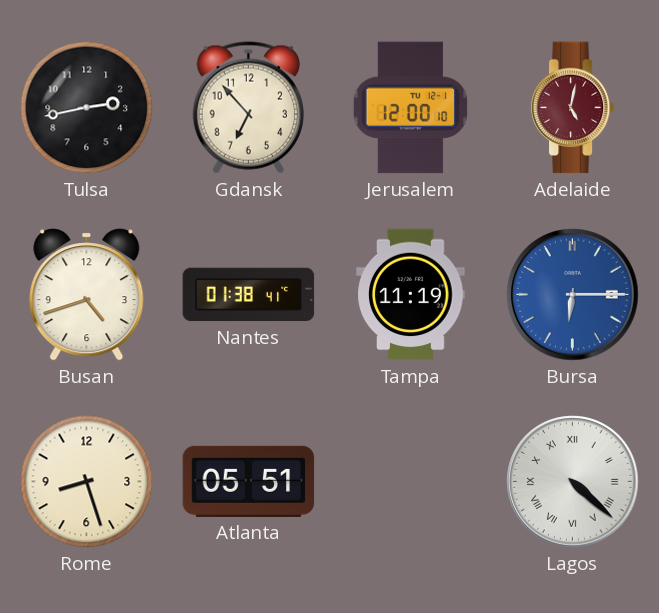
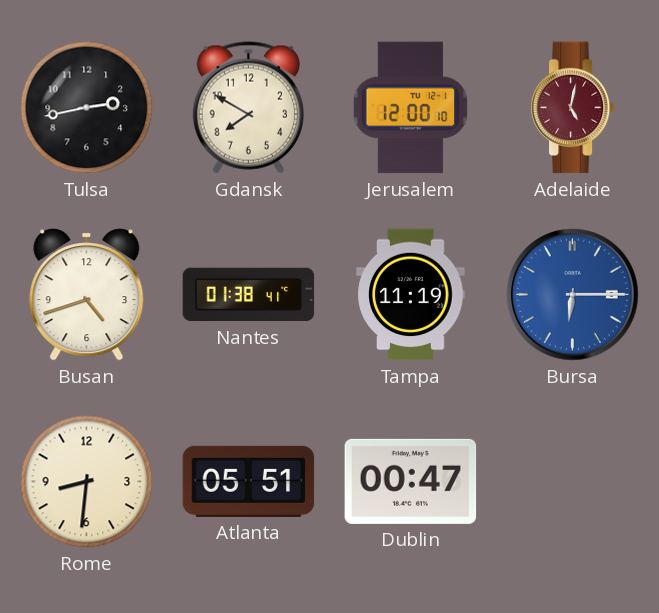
Gdansk: 6:53 -> 7:50
Rome: 8:27 -> 8:31
Dublin: none -> 00:47
Lagos: 4:22 -> none
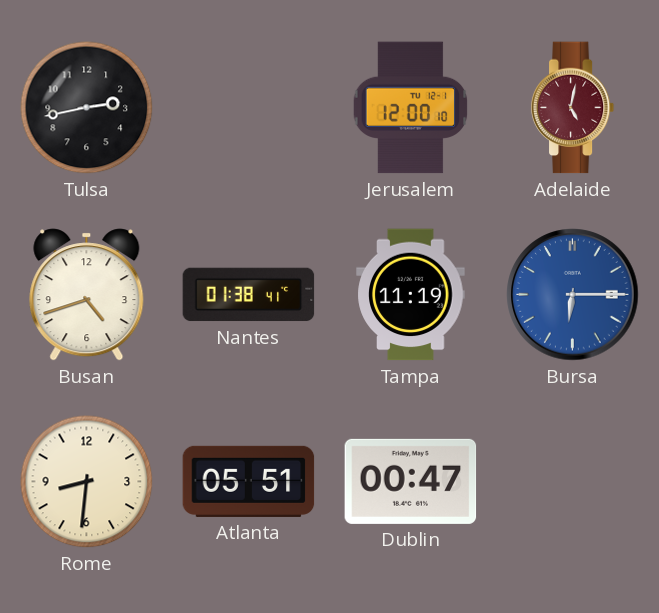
Gdansk: 7:50 -> none
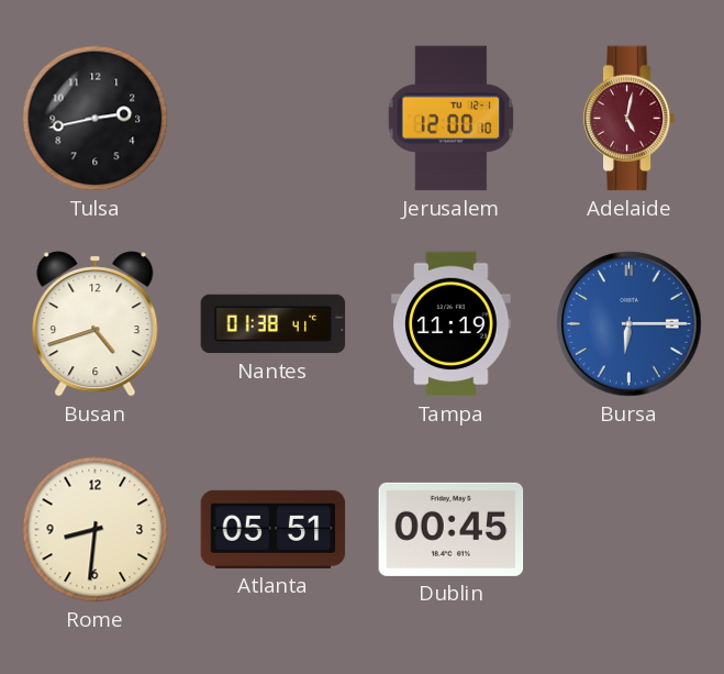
Dublin: 00:47 -> 00:45
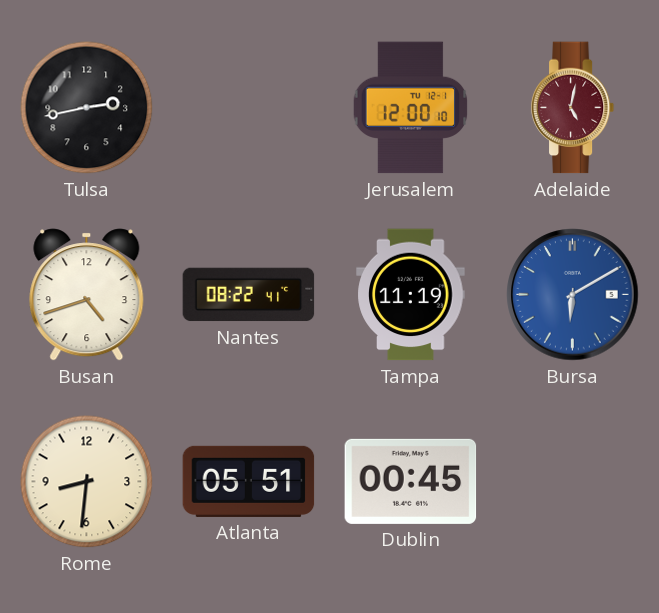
Nantes: 01:38 -> 08:22
Bursa: 6:15 -> 6:10
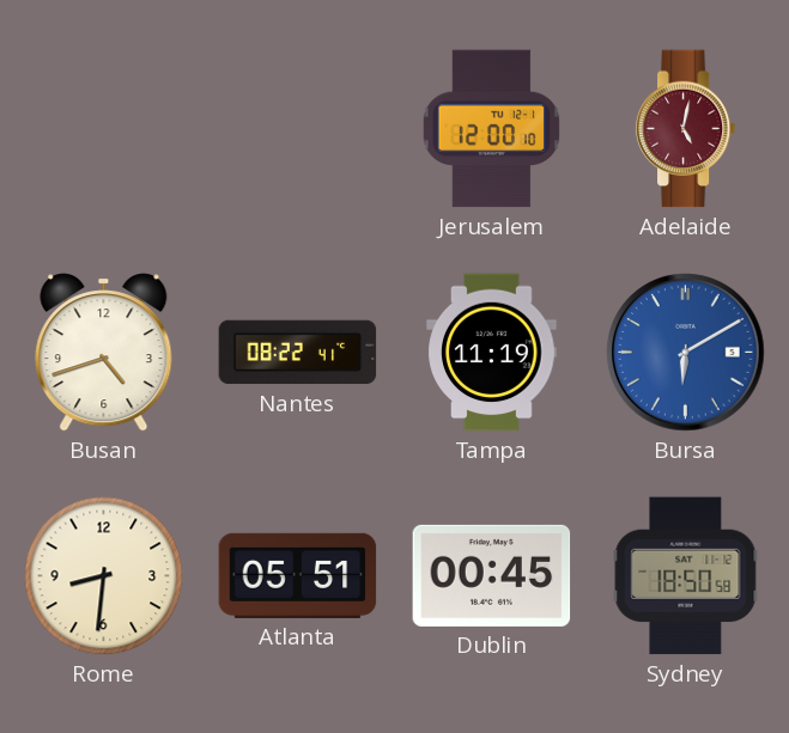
Tulsa: 2:43 -> none
Sydney: none -> 18:50
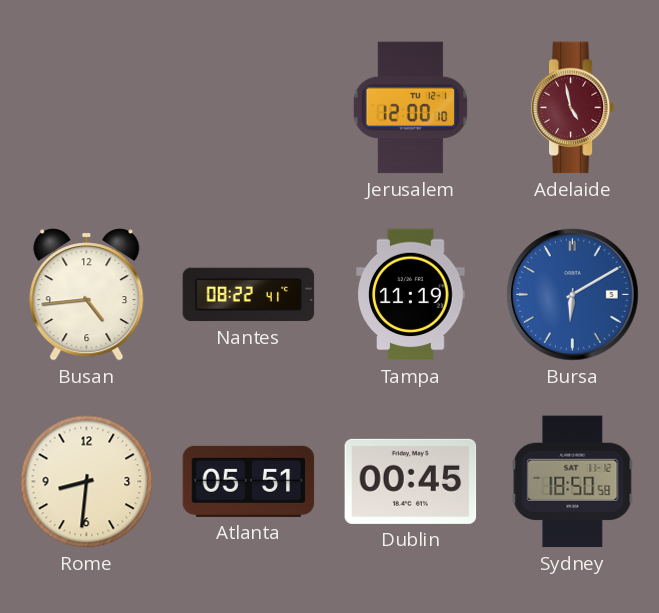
Adelaide: 5:02 -> 4:58
Busan: 4:42 -> 4:44
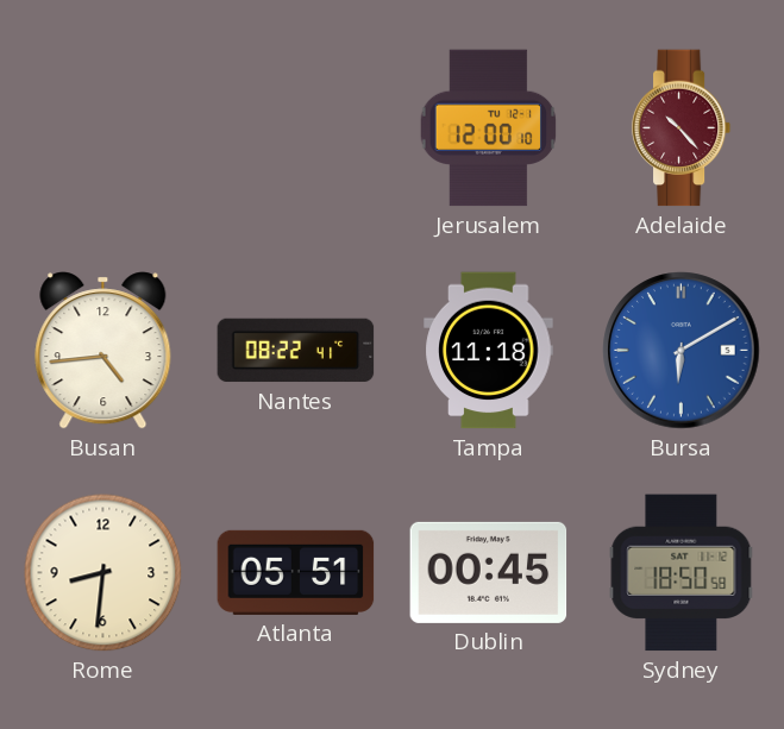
Adelaide: 4:58 -> 10:23
Tampa: 11:19 -> 11:18
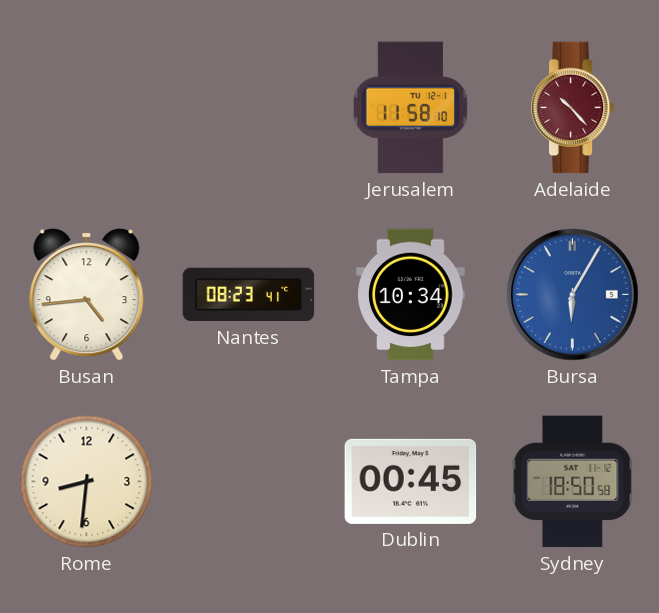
Jerusalem: 12:00 -> 11:58
Nantes: 08:22 -> 08:23
Tampa: 11:18 -> 10:34
Bursa: 6:10 -> 6:05
Atlanta: 05:51 -> none
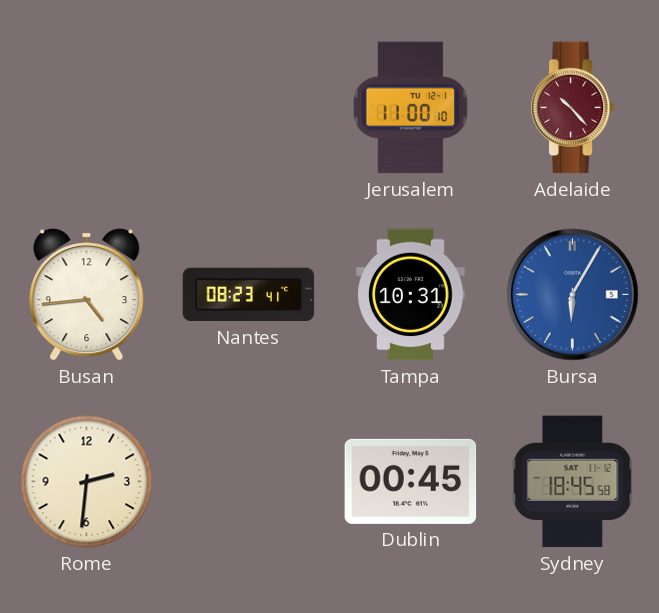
Jerusalem: 11:58 -> 11:00
Tampa: 10:34 -> 10:31
Rome: 8:31 -> 2:31
Sydney: 18:50 -> 18:45
